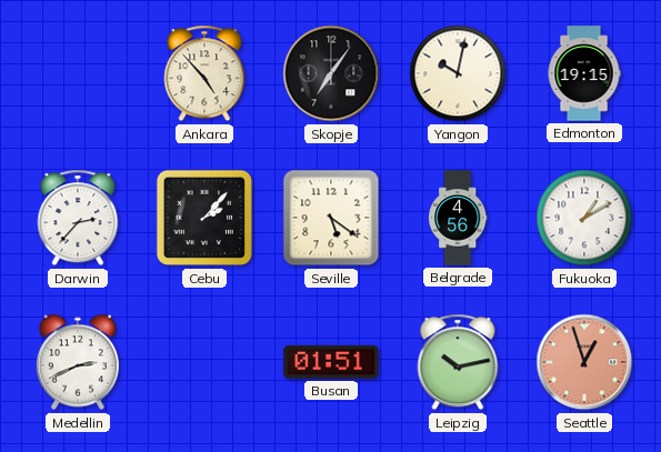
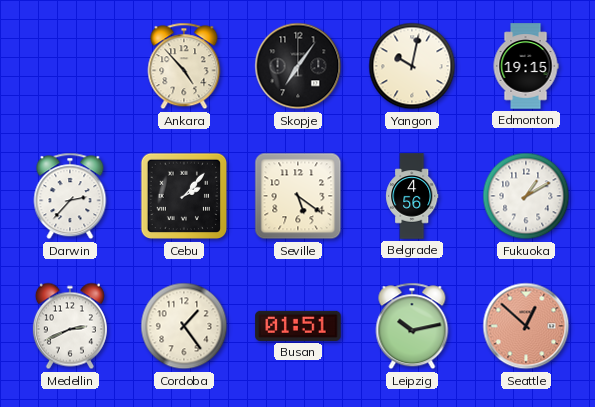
Cordoba: none -> 1:24
Seattle: 12:57 -> 12:52
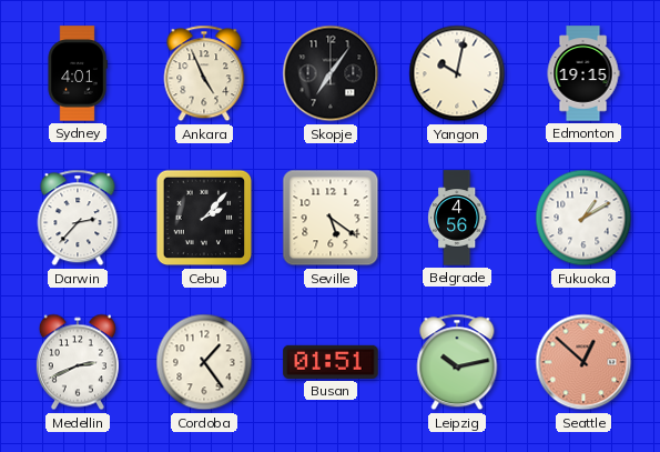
Sydney: none -> 4:01
Ankara: 4:53 -> 4:56
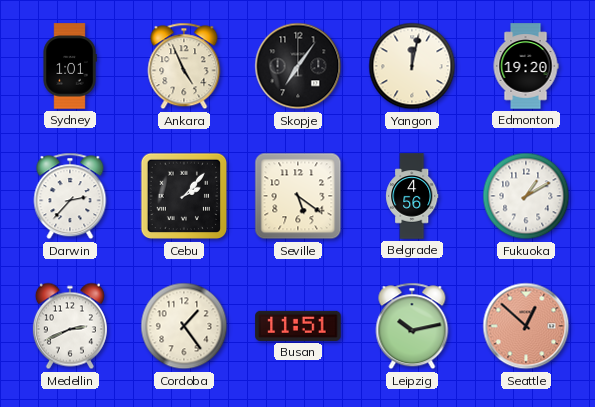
Sydney: 4:01 -> 1:01
Yangon: 10:02 -> 12:02
Edmonton: 19:15 -> 19:20
Busan: 01:51 -> 11:51
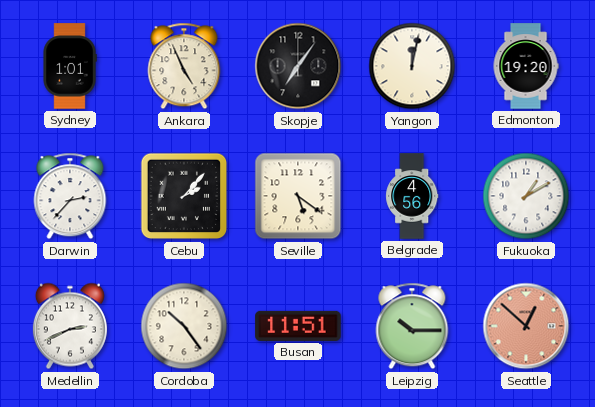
Cordoba: 1:24 -> 10:24
Leipzig: 10:13 -> 10:15
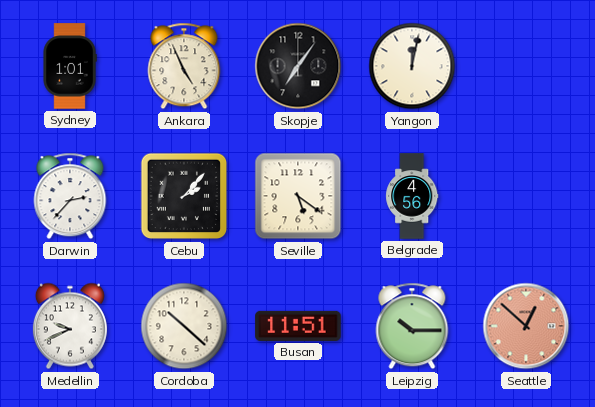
Edmonton: 19:20 -> none
Fukuoka: 1:10 -> none
Medellin: 2:41 -> 9:41
Cordoba: 10:24 -> 10:22
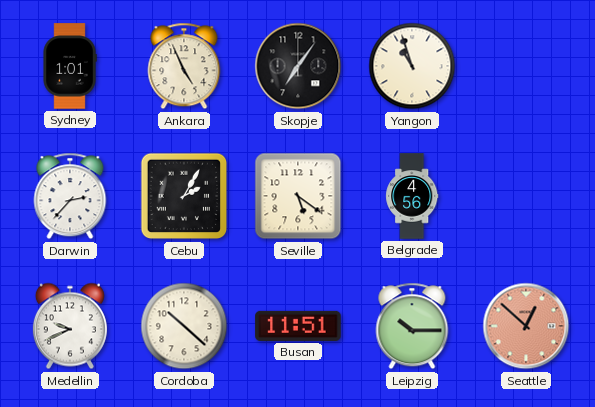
Yangon: 12:02 -> 10:57
Cebu: 2:07 -> 2:05
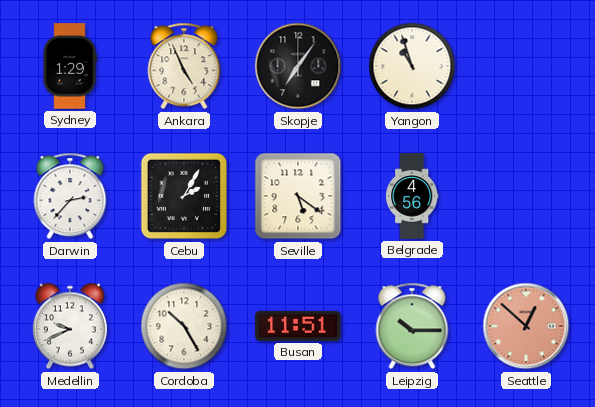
Sydney: 1:01 -> 1:29
Cordoba: 10:22 -> 10:25
